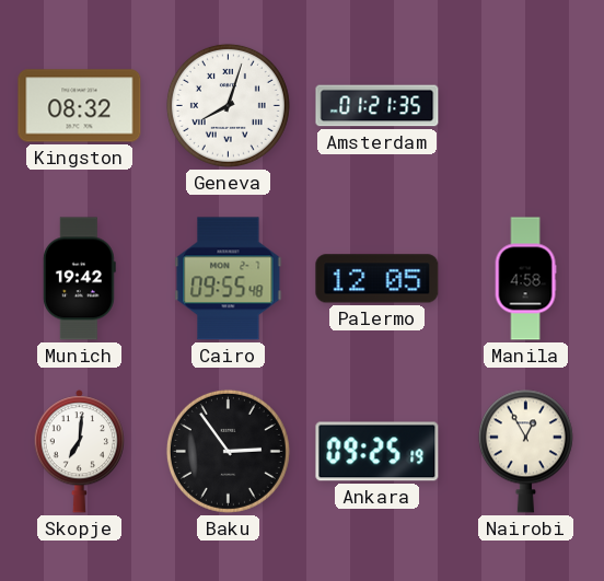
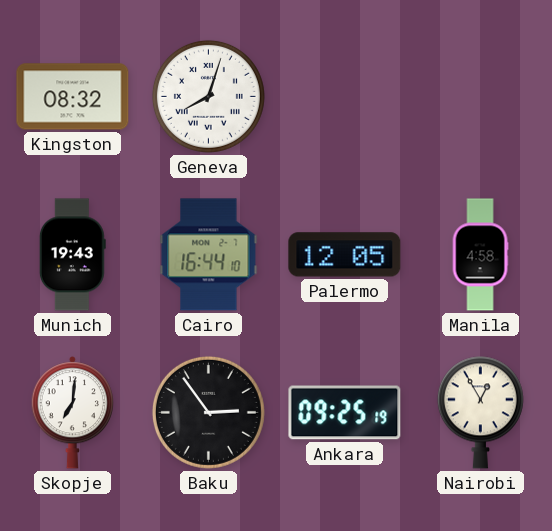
Amsterdam: 01:21 -> none
Munich: 19:42 -> 19:43
Cairo: 09:55 -> 16:44
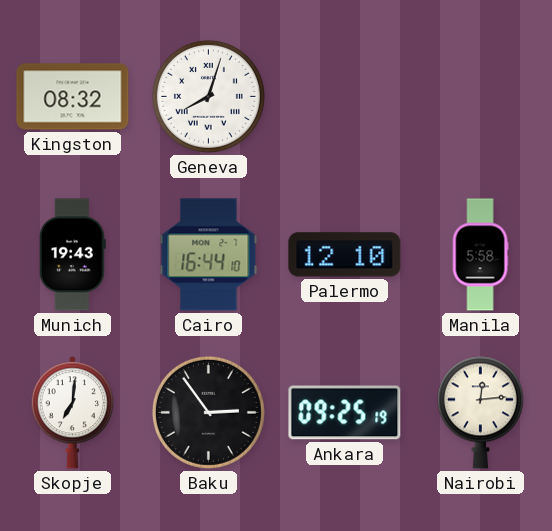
Palermo: 12:05 -> 12:10
Manila: 4:58 -> 5:58
Nairobi: 12:55 -> 12:14
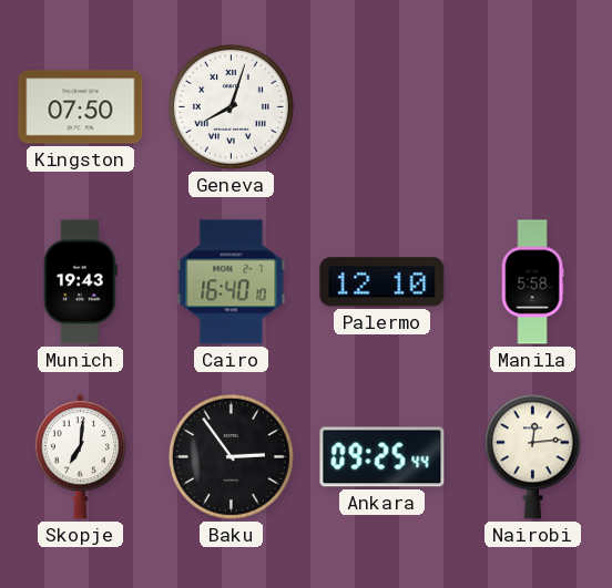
Kingston: 08:32 -> 07:50
Cairo: 16:44 -> 16:40
Ankara: 09:25:19 -> 09:25:44
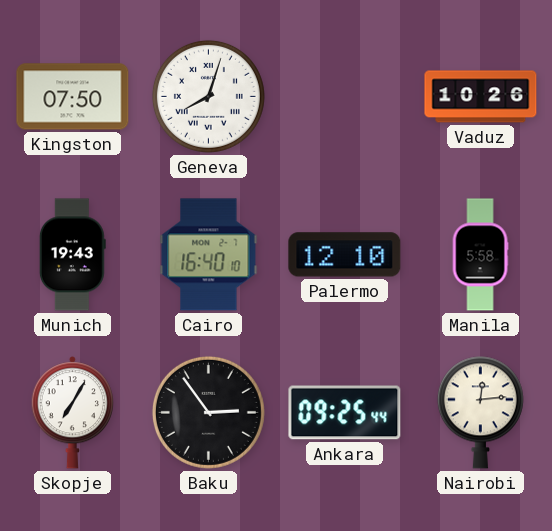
Vaduz: none -> 10:26
Skopje: 7:01 -> 7:05
